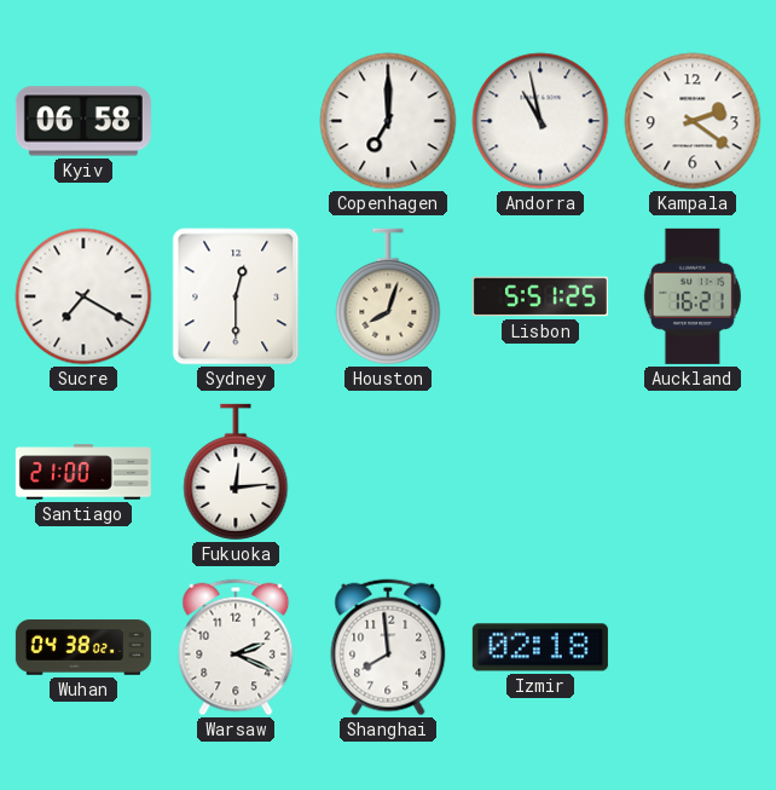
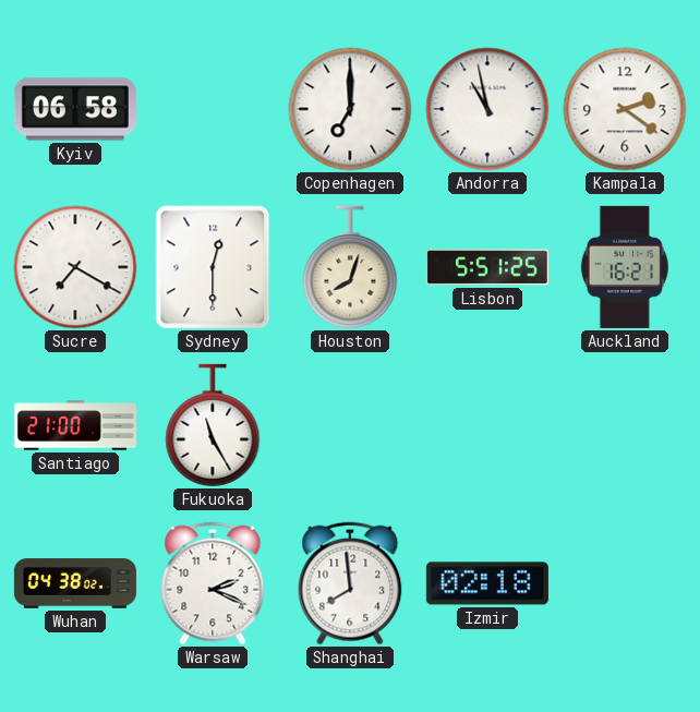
Fukuoka: 12:14 -> 11:25
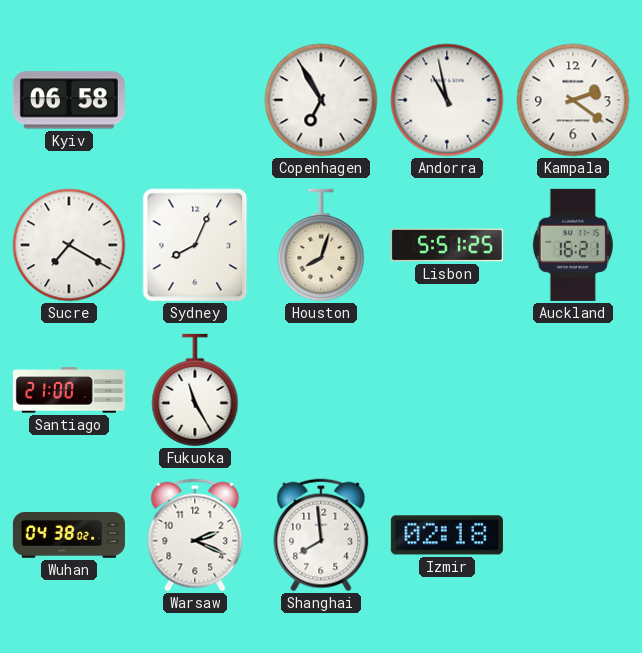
Copenhagen: 7:00 -> 6:55
Sydney: 12:30 -> 8:04
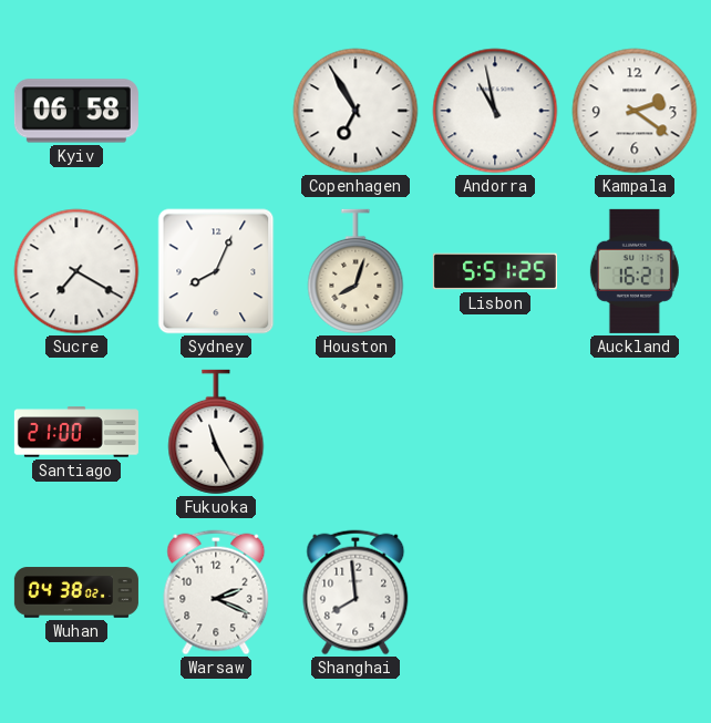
Izmir: 02:18 -> none
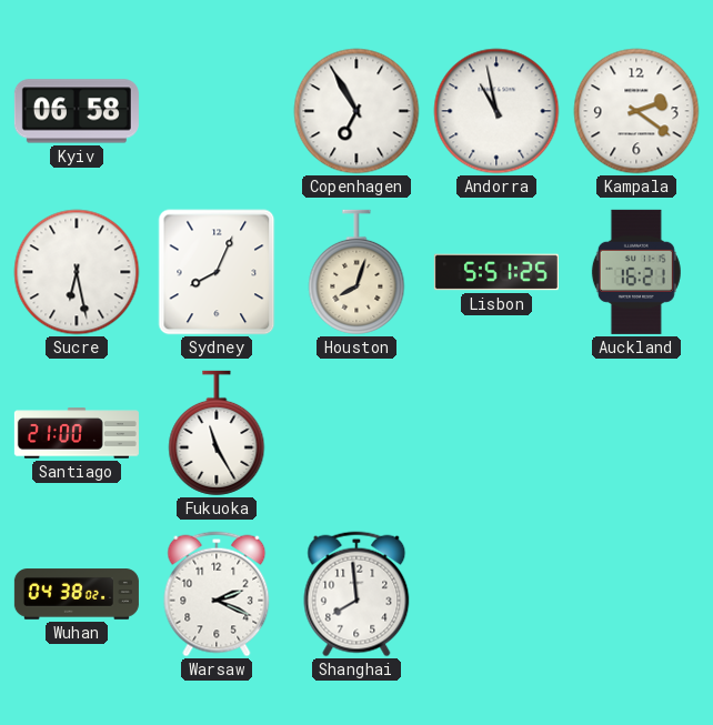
Sucre: 7:20 -> 6:28
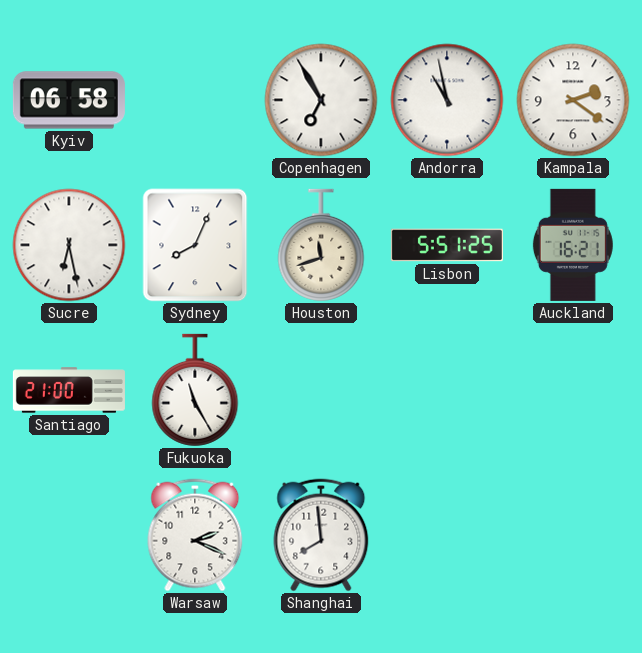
Houston: 8:03 -> 11:42
Wuhan: 04:38 -> none
